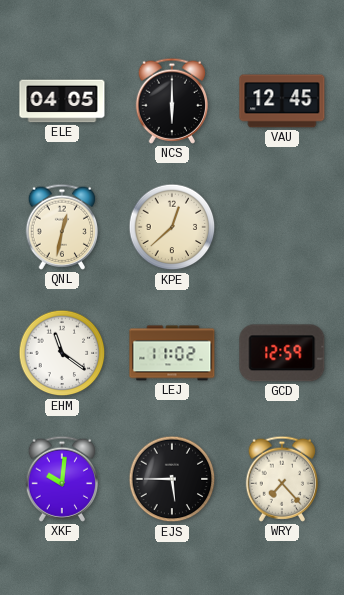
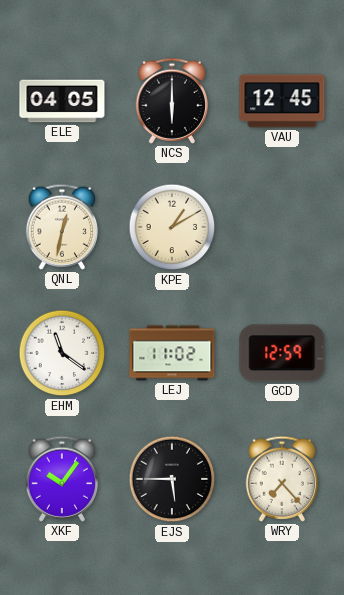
KPE: 12:38 -> 1:10
XKF: 10:01 -> 10:06
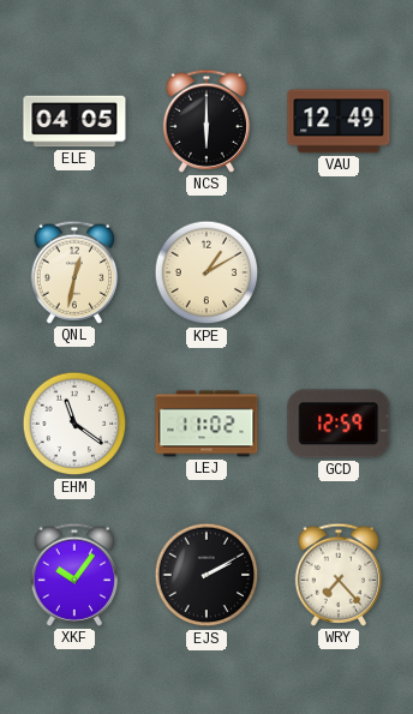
VAU: 12:45 -> 12:49
EJS: 5:45 -> 2:10
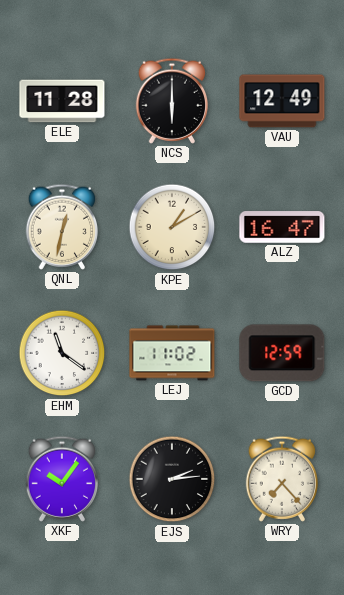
ELE: 04:05 -> 11:28
ALZ: none -> 16:47
EJS: 2:10 -> 2:14
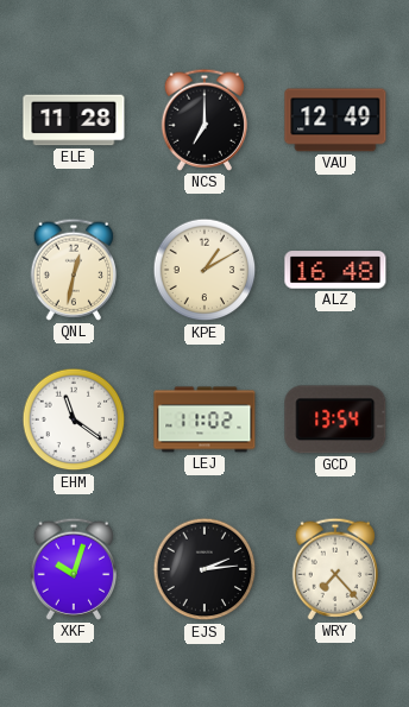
NCS: 6:00 -> 7:00
ALZ: 16:47 -> 16:48
GCD: 12:59 -> 13:54
XKF: 10:06 -> 10:03
